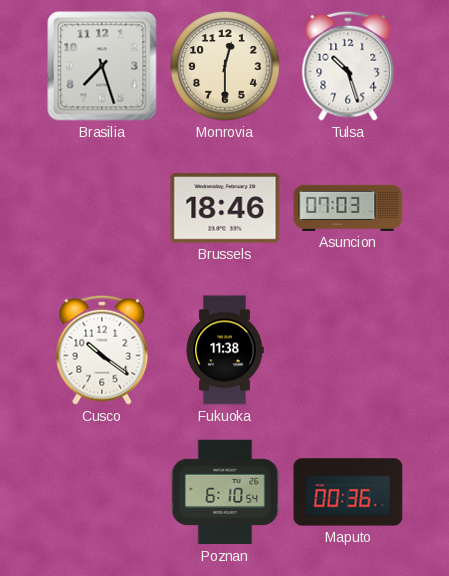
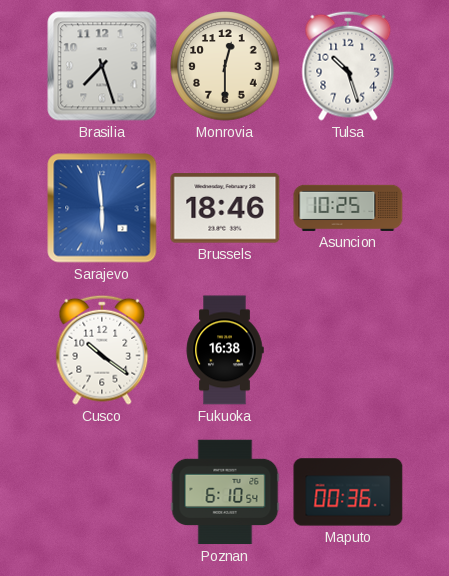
Sarajevo: none -> 5:59
Asuncion: 07:03 -> 10:25
Fukuoka: 11:38 -> 16:38
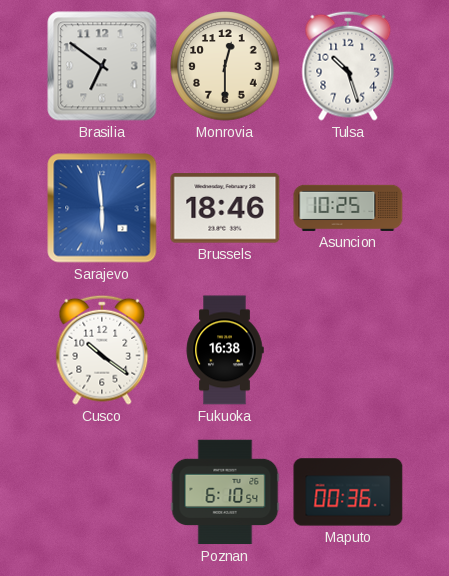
Brasilia: 7:27 -> 6:51
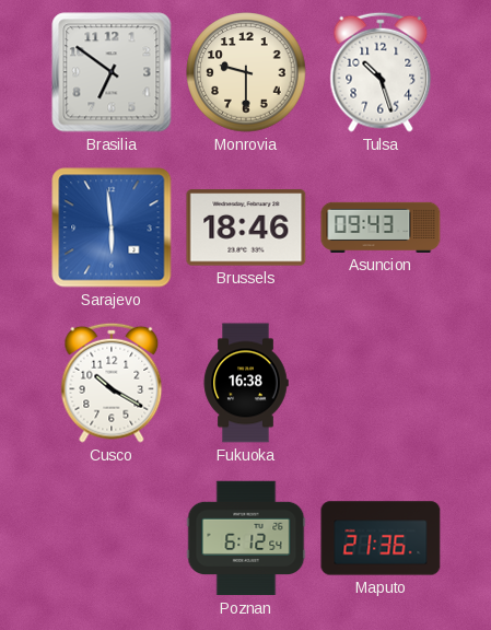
Monrovia: 12:30 -> 9:30
Asuncion: 10:25 -> 09:43
Cusco: 10:21 -> 10:20
Poznan: 6:10 -> 6:12
Maputo: 00:36 -> 21:36
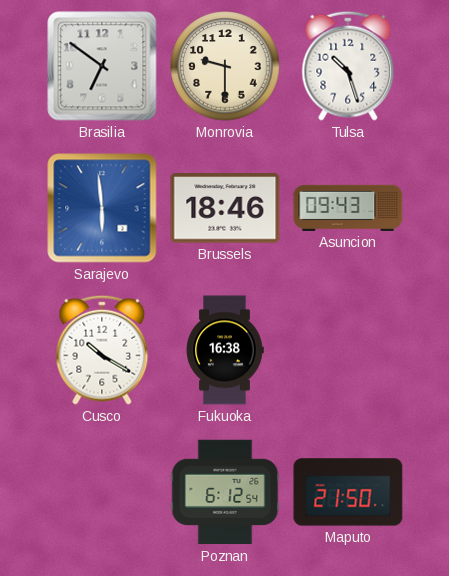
Maputo: 21:36 -> 21:50
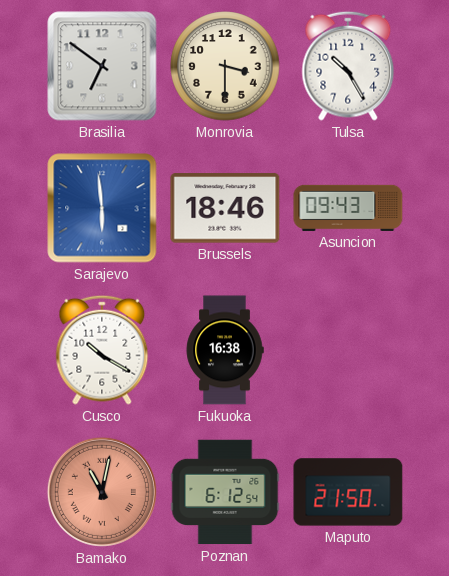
Monrovia: 9:30 -> 3:30
Tulsa: 10:27 -> 10:25
Bamako: none -> 11:02
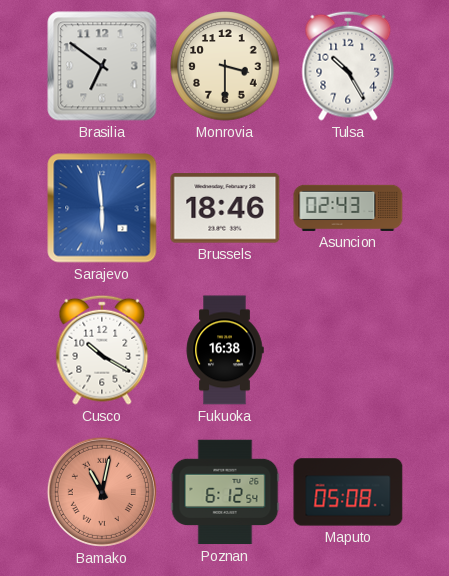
Asuncion: 09:43 -> 02:43
Maputo: 21:50 -> 05:08
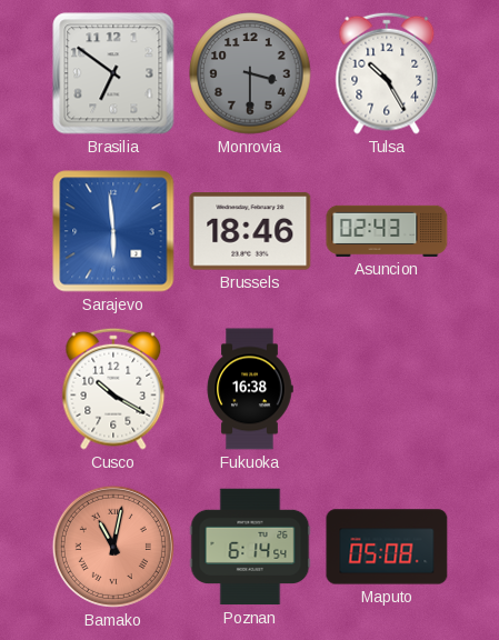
Monrovia dial: cream -> grey
Poznan: 6:12 -> 6:14
